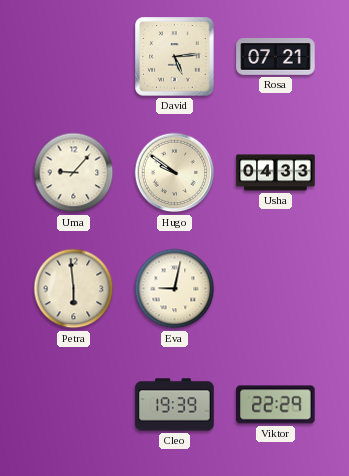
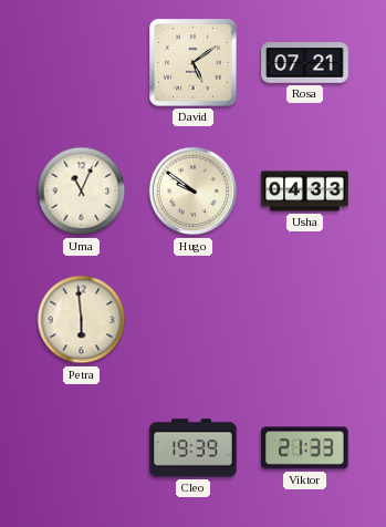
David: 5:14 -> 5:09
Uma: 9:07 -> 11:04
Eva: 9:02 -> none
Viktor: 22:29 -> 21:33
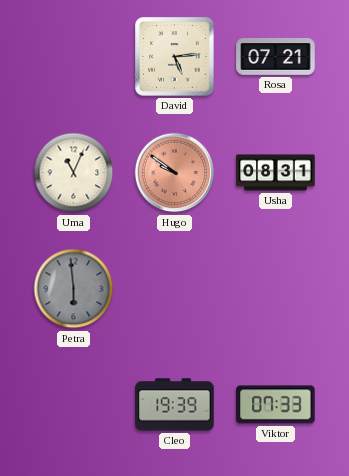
David: 5:09 -> 5:14
Hugo dial: cream -> salmon
Usha: 04:33 -> 08:31
Petra dial: cream -> grey
Viktor: 21:33 -> 07:33
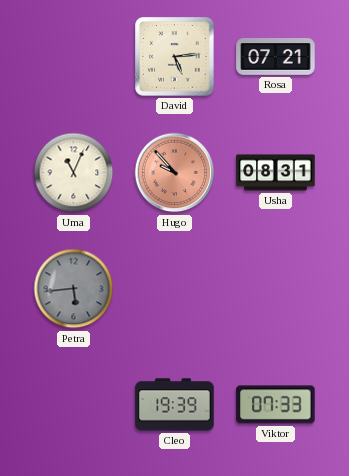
Hugo: 9:51 -> 9:53
Petra: 5:59 -> 5:44
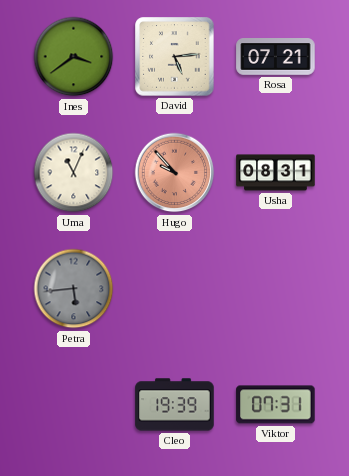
Ines: none -> 3:39
Viktor: 07:33 -> 07:31
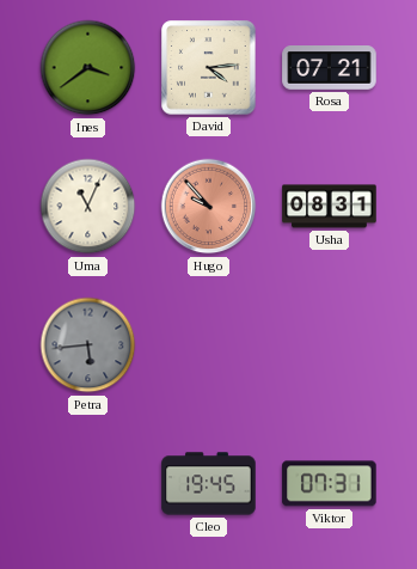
David: 5:14 -> 4:14
Cleo: 19:39 -> 19:45
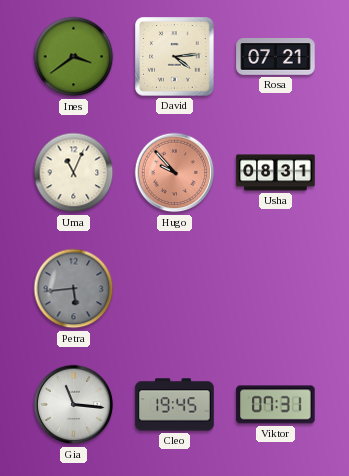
Gia: none -> 11:16
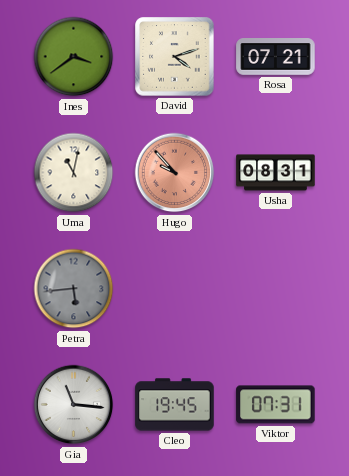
David: 4:14 -> 4:12
Uma: 11:04 -> 11:02
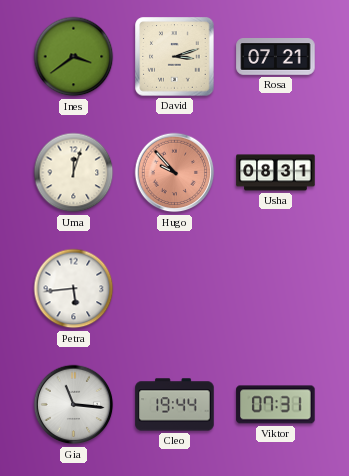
David: 4:12 -> 3:12
Uma: 11:02 -> 12:03
Petra dial: grey -> white
Cleo: 19:45 -> 19:44
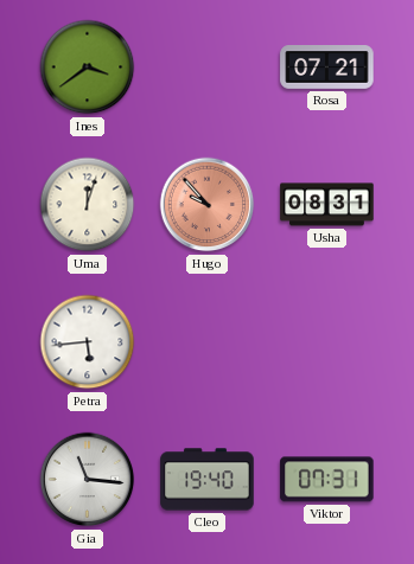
David: 3:12 -> none
Cleo: 19:44 -> 19:40
